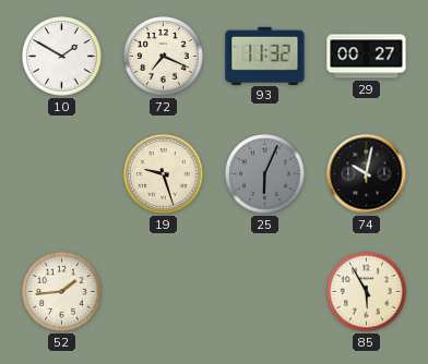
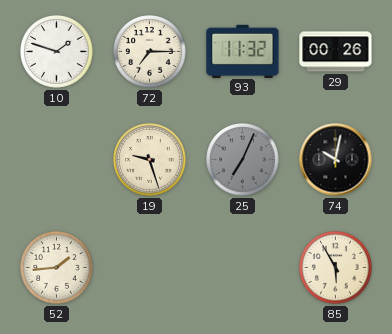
10: 1:50 -> 1:48
72: 7:19 -> 7:15
29: 00:27 -> 00:26
25: 6:04 -> 7:04
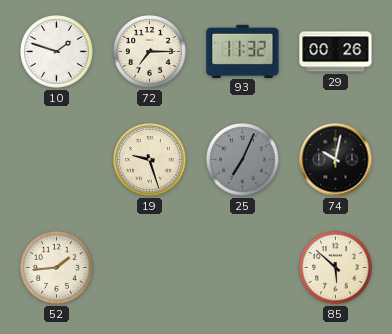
85: 5:55 -> 5:52
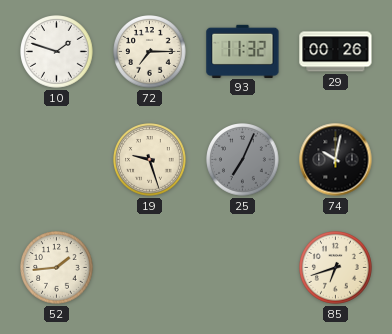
85: 5:52 -> 6:42
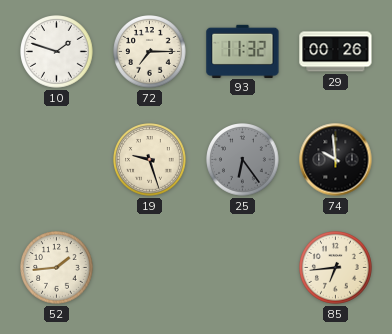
25: 7:04 -> 6:24
74: 10:02 -> 9:59
85: 6:42 -> 6:44
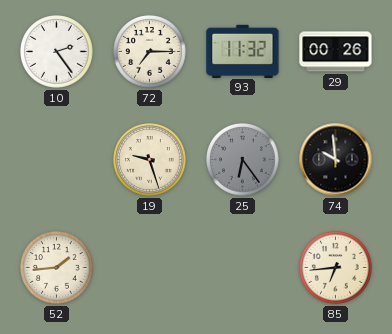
10: 1:48 -> 2:24
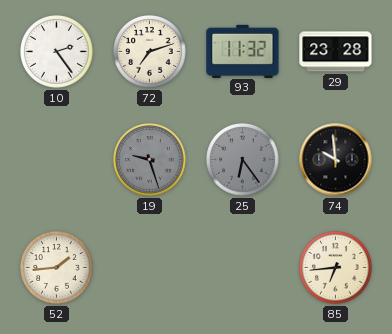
72: 7:15 -> 7:12
29: 00:26 -> 23:28
19 dial: cream -> grey
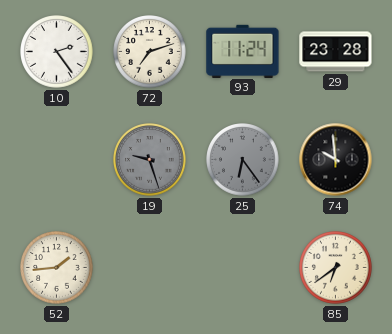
93: 11:32 -> 11:24
85: 6:44 -> 6:39
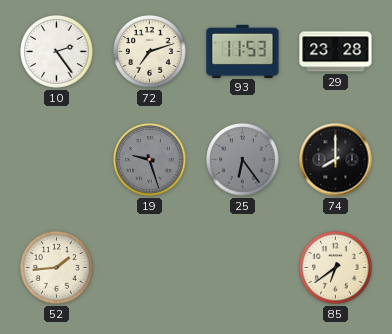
93: 11:24 -> 11:53
74: 9:59 -> 8:00
